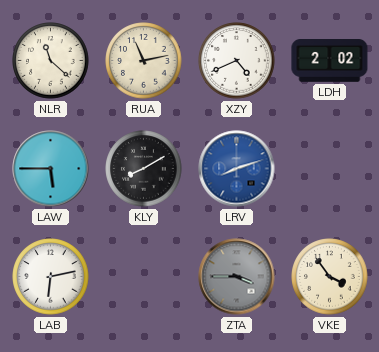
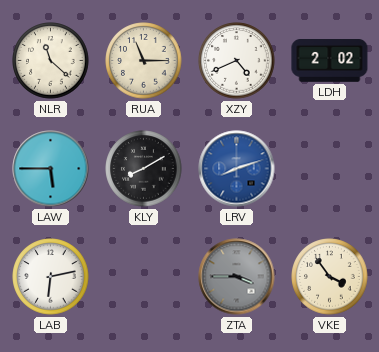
RUA: 11:13 -> 11:15
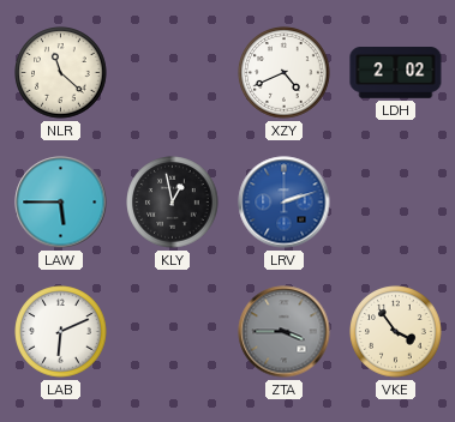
RUA: 11:15 -> none
KLY: 8:10 -> 12:58
LRV: 8:12 -> 2:12
LAB: 6:13 -> 6:11
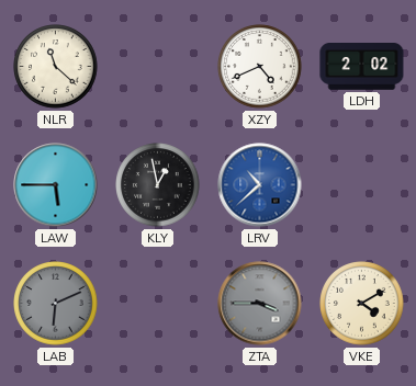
LRV: 2:12 -> 10:38
LAB dial: white -> grey
VKE: 3:54 -> 4:10
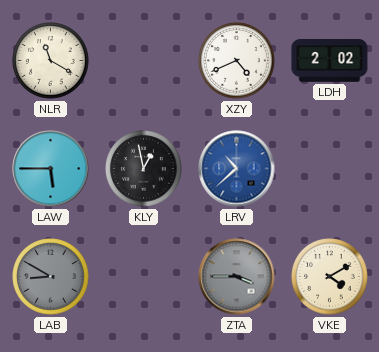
NLR: 11:22 -> 11:20
LAB: 6:11 -> 8:50
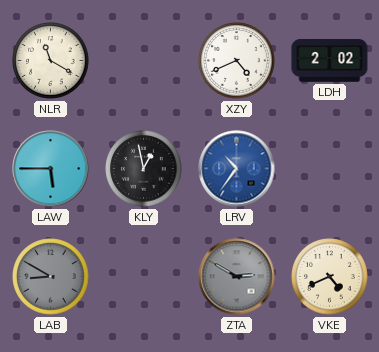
LRV: 10:38 -> 10:36
ZTA: 3:45 -> 2:50
VKE: 4:10 -> 4:41
